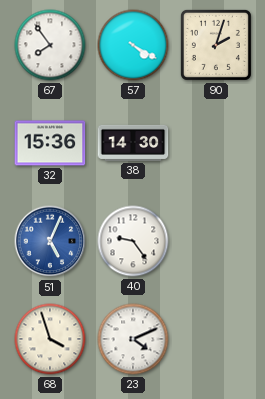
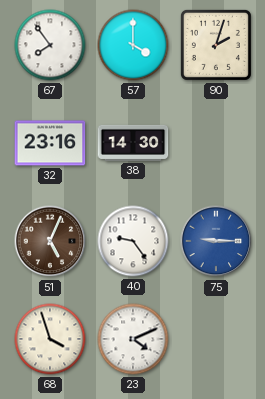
57: 4:20 -> 4:00
32: 15:36 -> 23:16
51 dial: blue -> brown
75: none -> 9:15
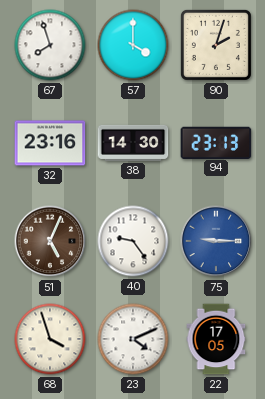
67: 7:54 -> 7:57
94: none -> 23:13
22: none -> 17:05
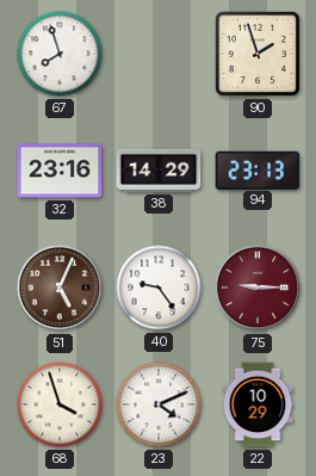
57: 4:00 -> none
90: 2:03 -> 1:57
38: 14:30 -> 14:29
75 dial: blue -> burgundy
22: 17:05 -> 10:29
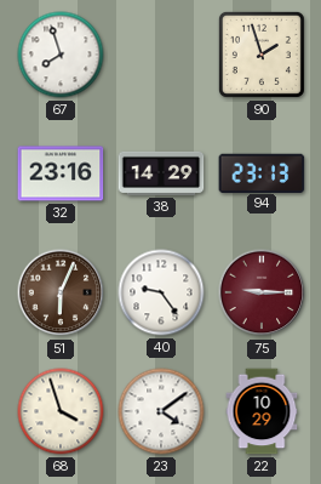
51: 5:04 -> 6:04
23: 4:11 -> 4:09
